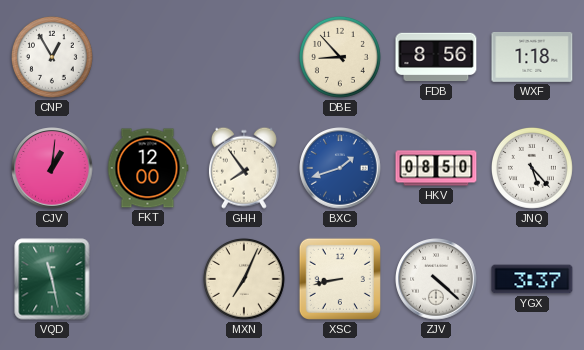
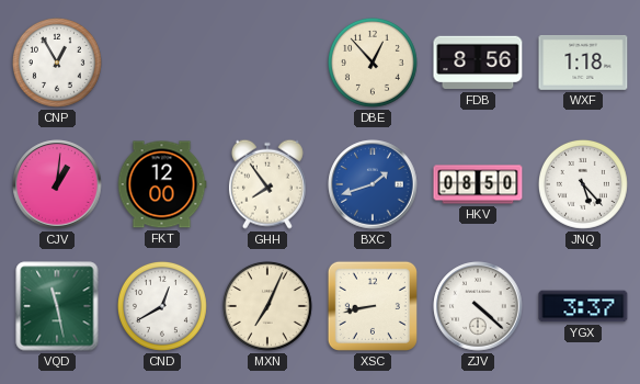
DBE: 8:53 -> 12:53
CND: none -> 12:40
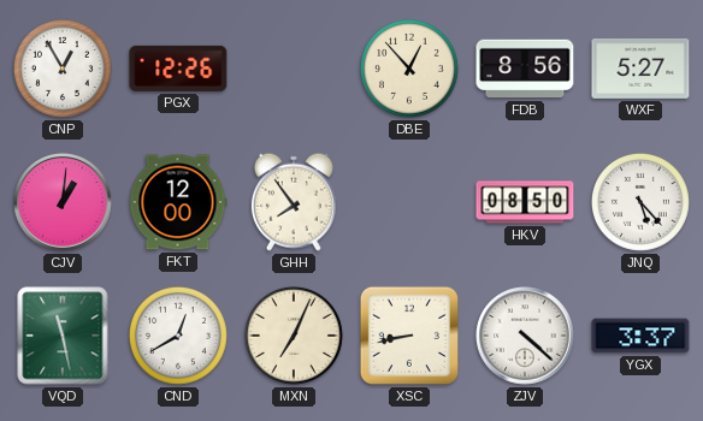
PGX: none -> 12:26
WXF: 1:18 -> 5:27
BXC: 1:42 -> none
